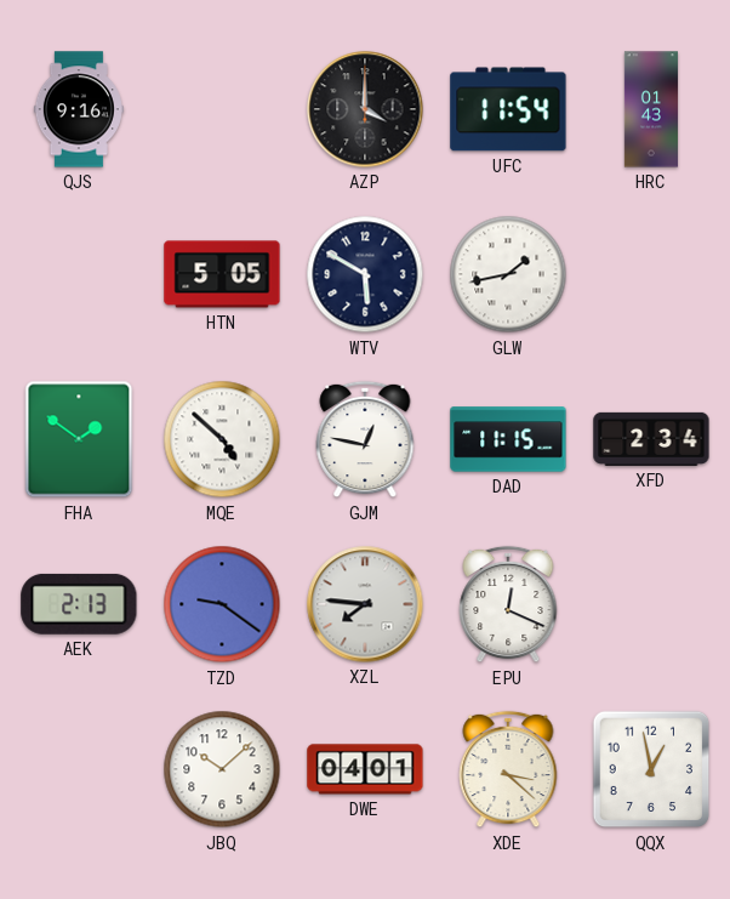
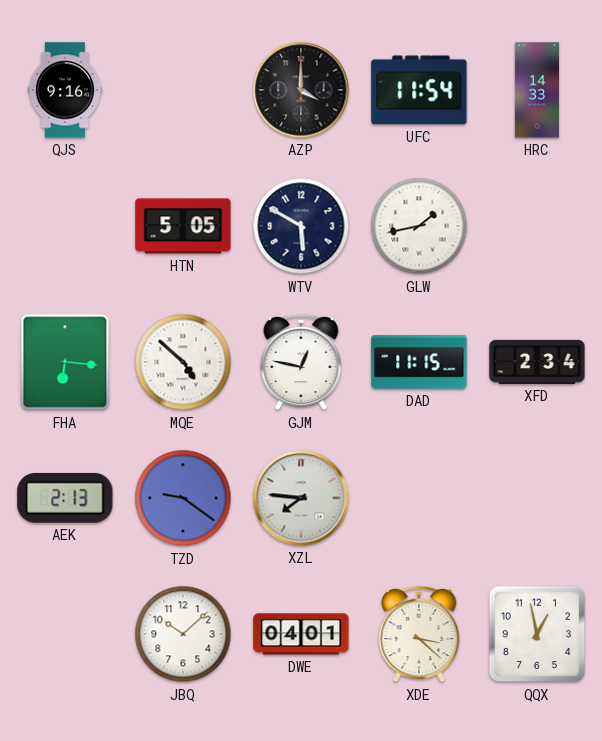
HRC: 01:43 -> 14:33
FHA: 1:51 -> 6:16
EPU: 12:19 -> none
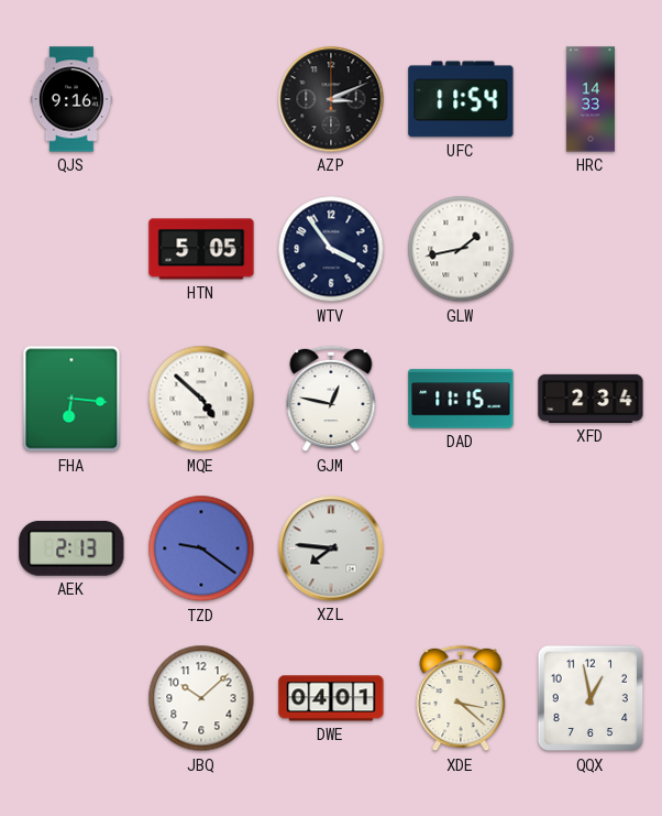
AZP: 4:00 -> 3:11
WTV: 5:50 -> 3:54
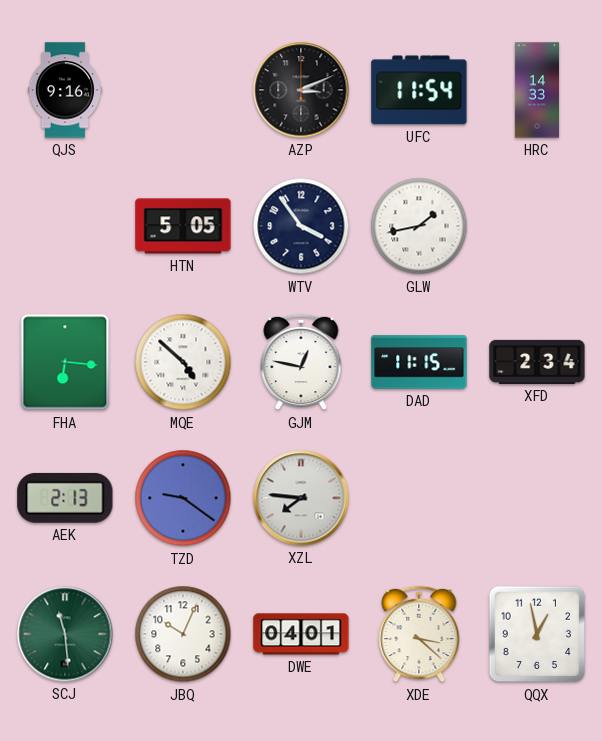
SCJ: none -> 11:29
JBQ: 10:08 -> 10:04
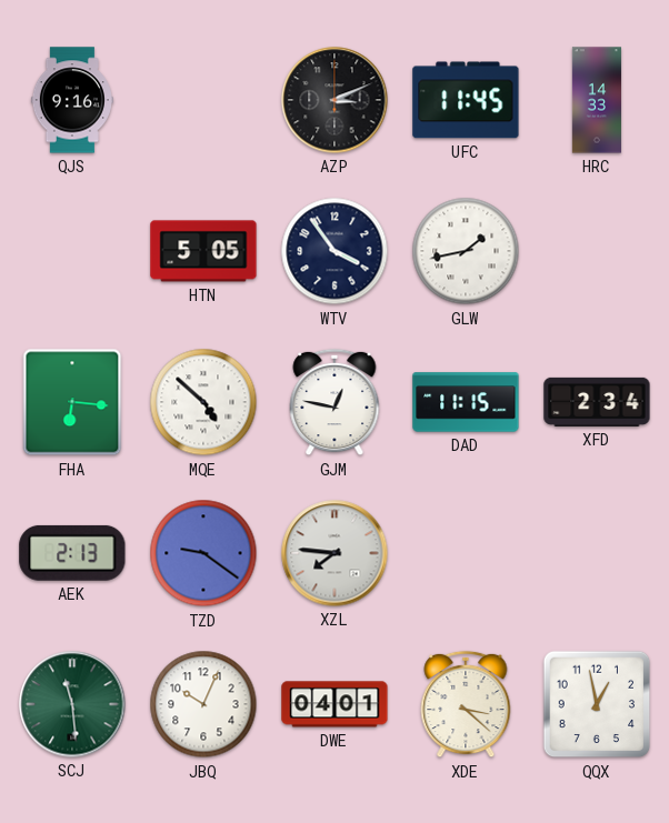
UFC: 11:54 -> 11:45
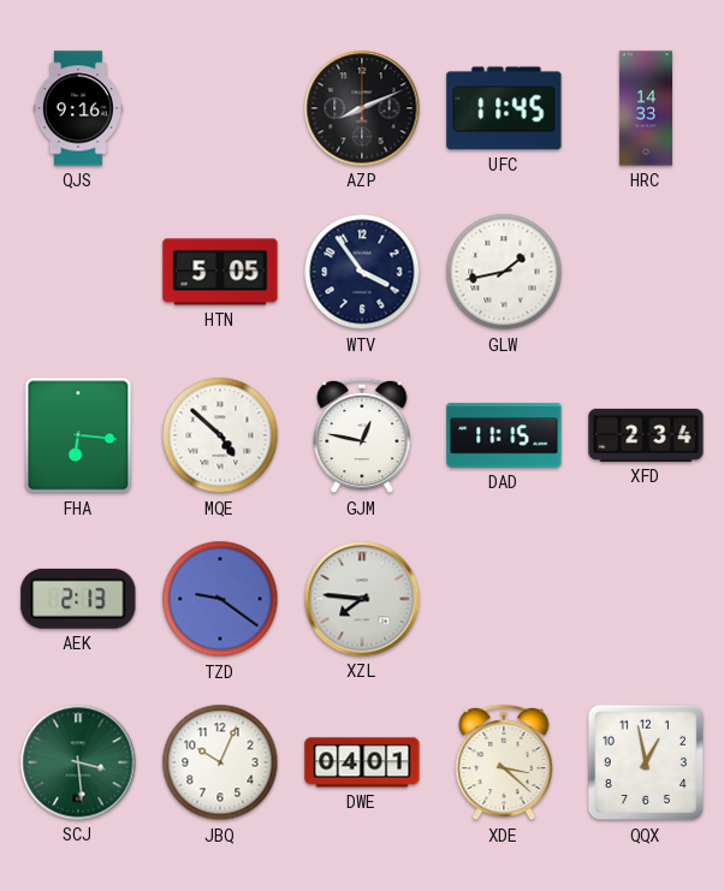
AZP: 3:11 -> 8:11
SCJ: 11:29 -> 3:29
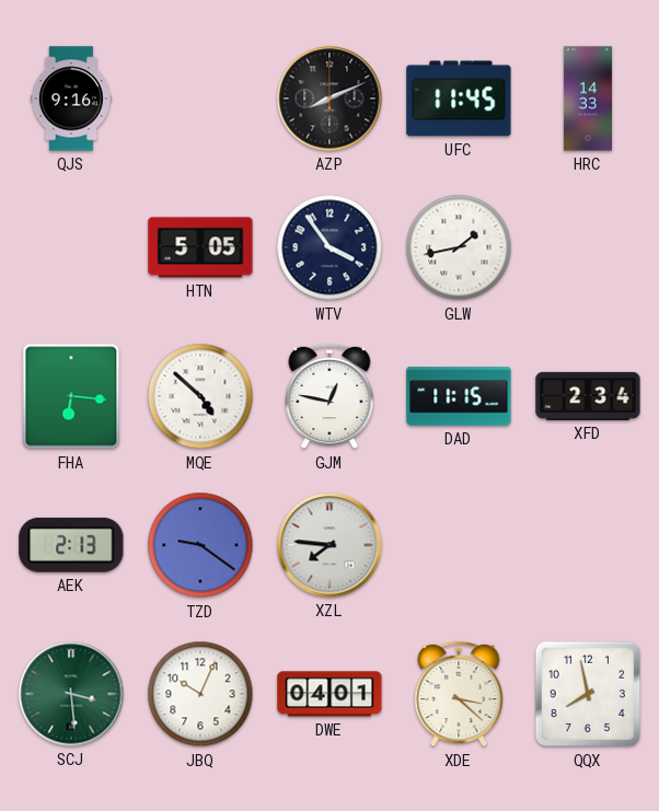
QQX: 12:58 -> 7:58
